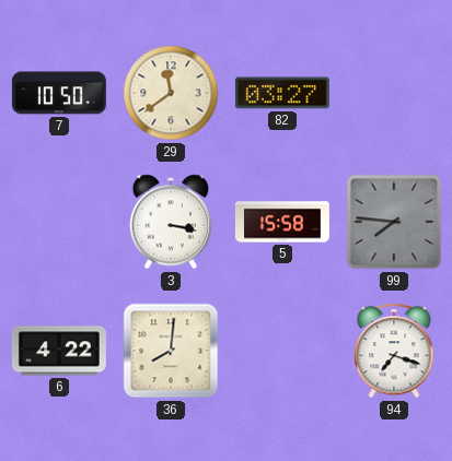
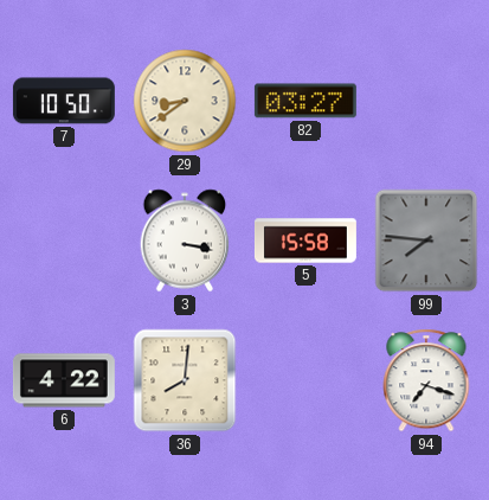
29: 11:39 -> 8:39
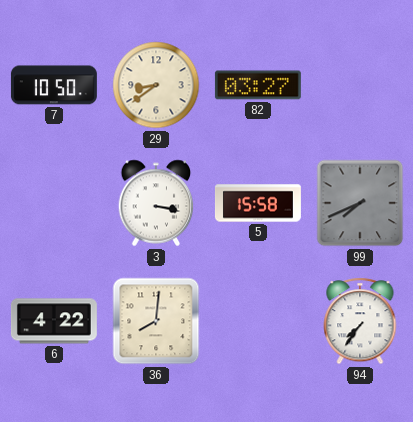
99: 7:46 -> 7:41
94: 7:18 -> 7:36
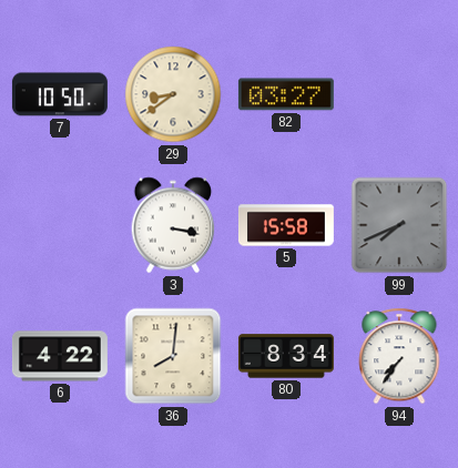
80: none -> 8:34
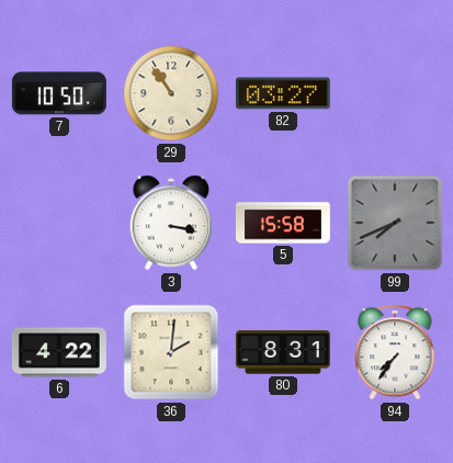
29: 8:39 -> 10:54
36: 8:01 -> 2:01
80: 8:34 -> 8:31
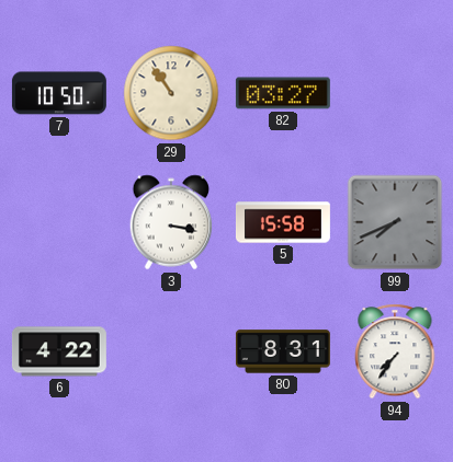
36: 2:01 -> none
